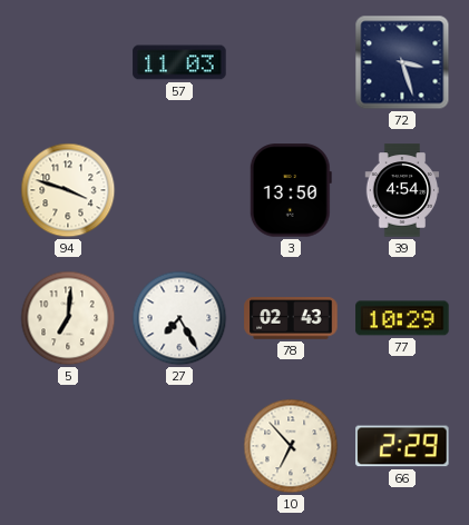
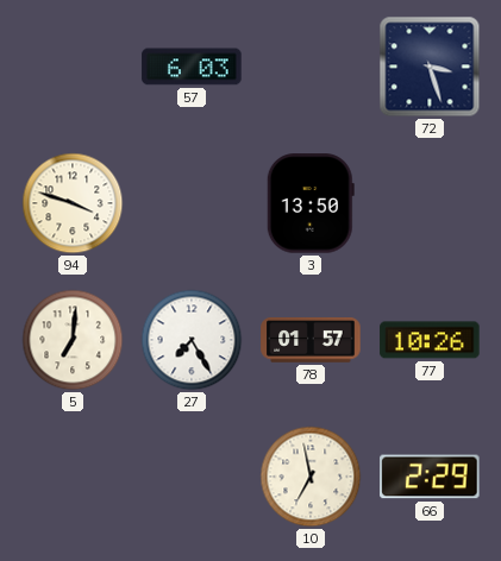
57: 11:03 -> 6:03
39: 4:54 -> none
78: 02:43 -> 01:57
77: 10:29 -> 10:26
10: 6:53 -> 6:58
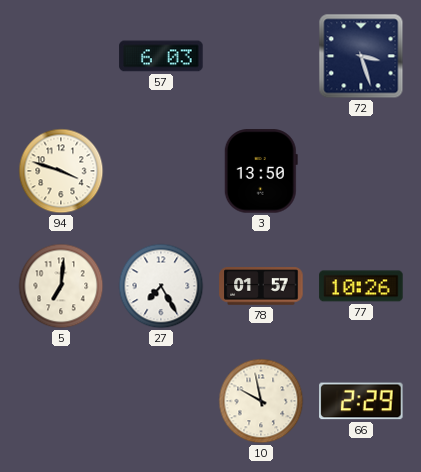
10: 6:58 -> 9:58
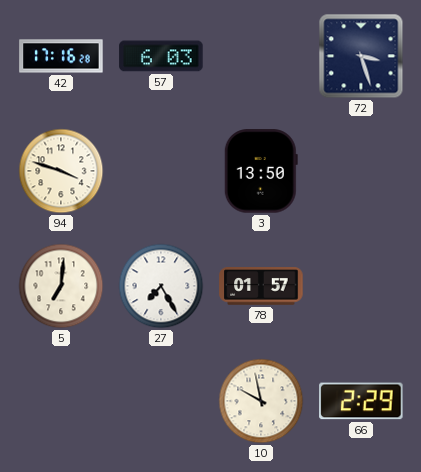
42: none -> 17:16
77: 10:26 -> none
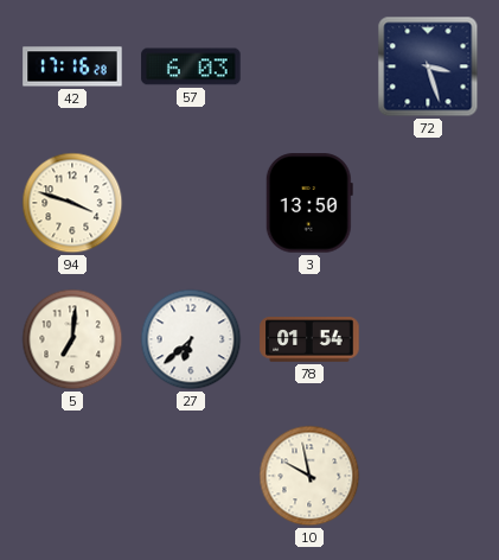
27: 7:25 -> 6:38
78: 01:57 -> 01:54
66: 2:29 -> none
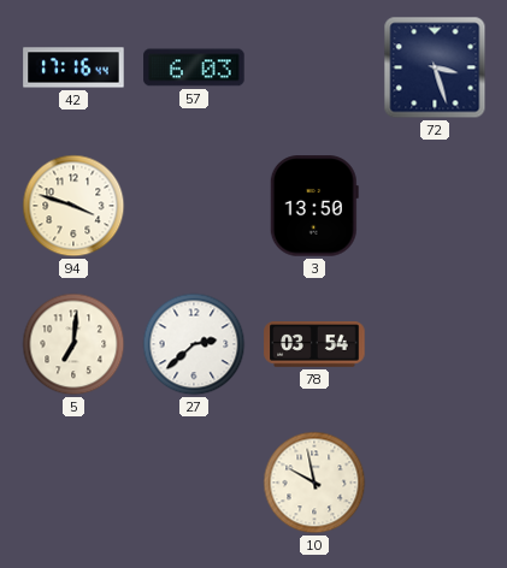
42: 17:16:28 -> 17:16:44
27: 6:38 -> 2:38
78: 01:54 -> 03:54
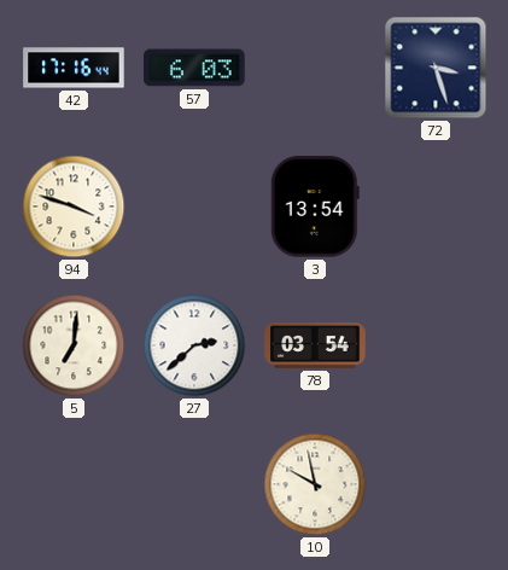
3: 13:50 -> 13:54
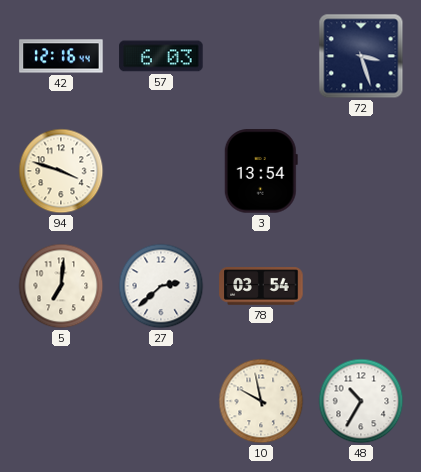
42: 17:16 -> 12:16
48: none -> 10:35
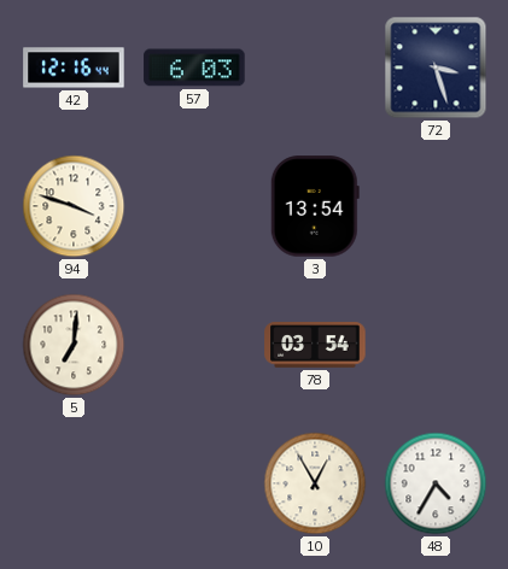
27: 2:38 -> none
10: 9:58 -> 12:55
48: 10:35 -> 4:35
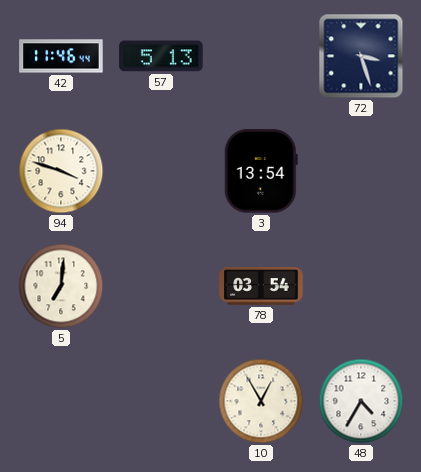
42: 12:16 -> 11:46
57: 6:03 -> 5:13
